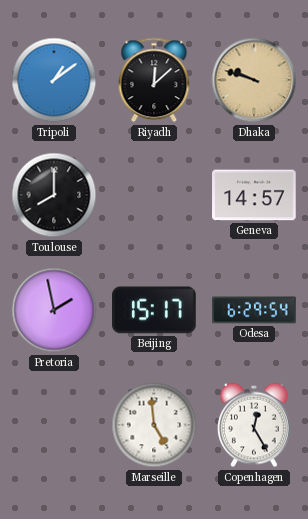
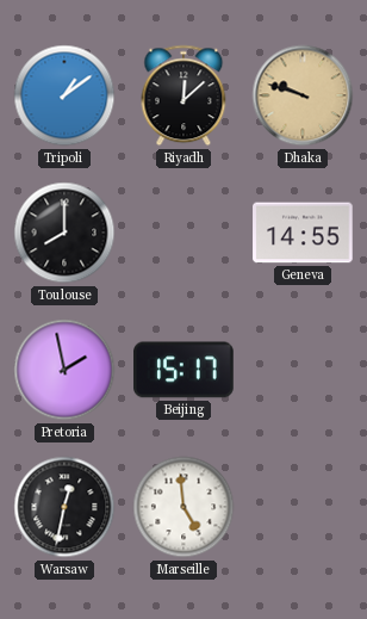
Geneva: 14:57 -> 14:55
Odesa: 6:29 -> none
Warsaw: none -> 12:32
Copenhagen: 12:25 -> none
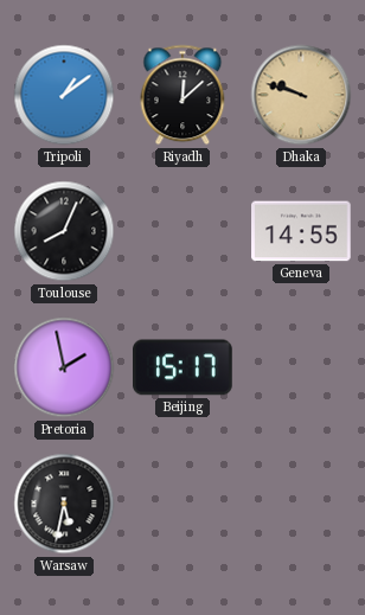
Toulouse: 8:00 -> 8:04
Warsaw: 12:32 -> 5:32
Marseille: 4:59 -> none
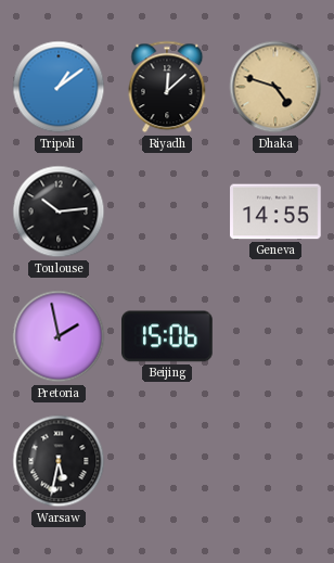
Dhaka: 9:48 -> 4:48
Toulouse: 8:04 -> 10:14
Beijing: 15:17 -> 15:06
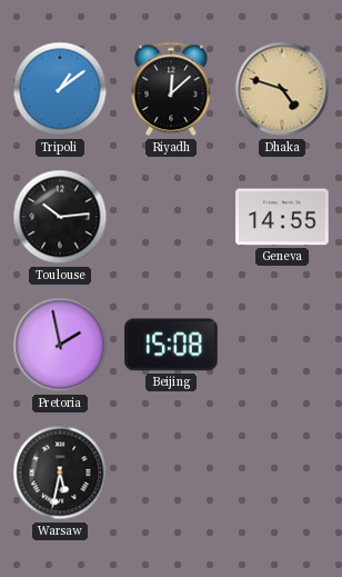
Beijing: 15:06 -> 15:08
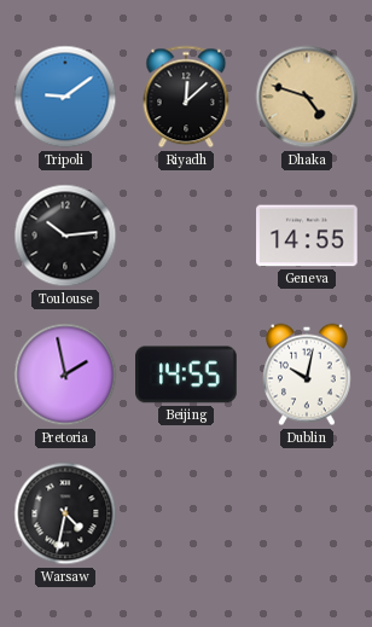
Tripoli: 1:09 -> 9:09
Beijing: 15:08 -> 14:55
Dublin: none -> 10:02
Warsaw: 5:32 -> 4:32
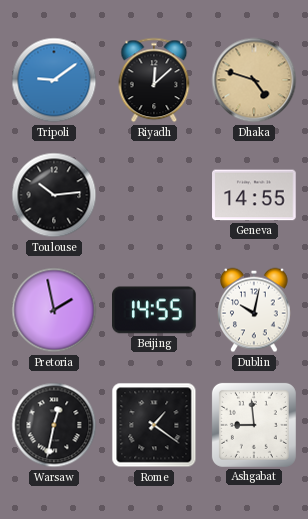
Warsaw: 4:32 -> 12:32
Rome: none -> 1:21
Ashgabat: none -> 8:59
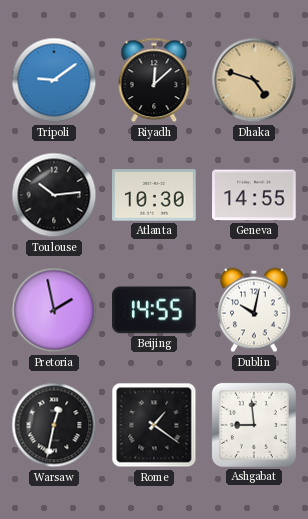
Atlanta: none -> 10:30
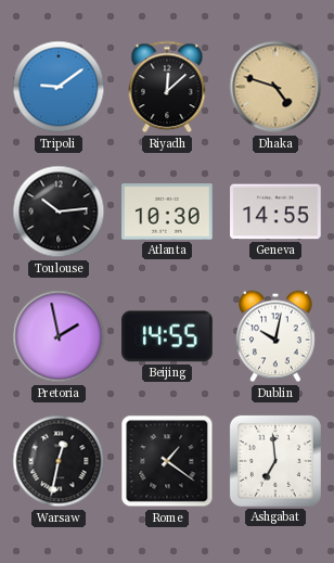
Ashgabat: 8:59 -> 6:59
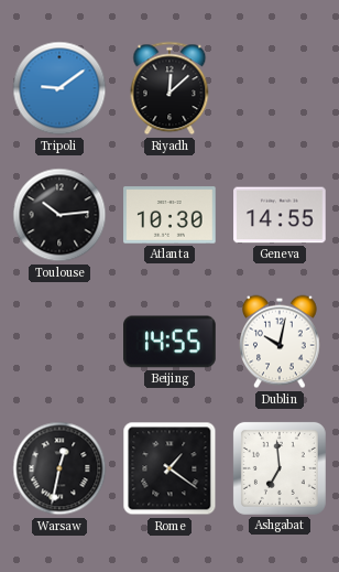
Dhaka: 4:48 -> none
Pretoria: 1:58 -> none
